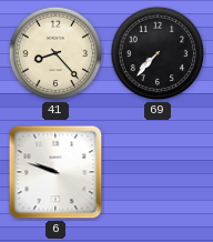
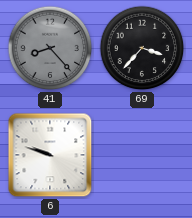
41 dial: cream -> grey
69: 7:37 -> 3:37
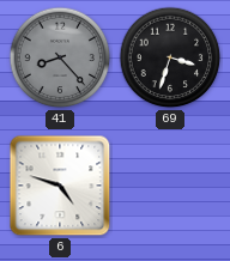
69: 3:37 -> 3:33
6: 9:48 -> 4:48
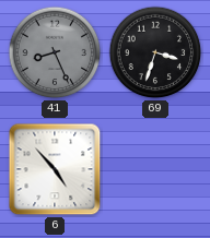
41: 8:23 -> 8:26
6: 4:48 -> 4:53
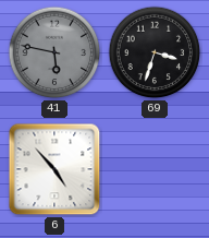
41: 8:26 -> 5:47
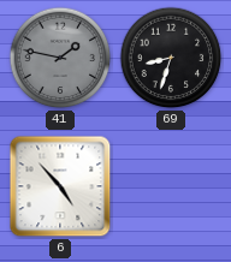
41: 5:47 -> 1:47
69: 3:33 -> 8:33
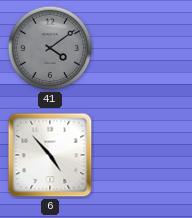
41: 1:47 -> 4:09
69: 8:33 -> none
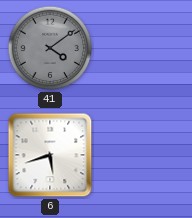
6: 4:53 -> 5:42
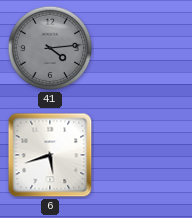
41: 4:09 -> 4:14
